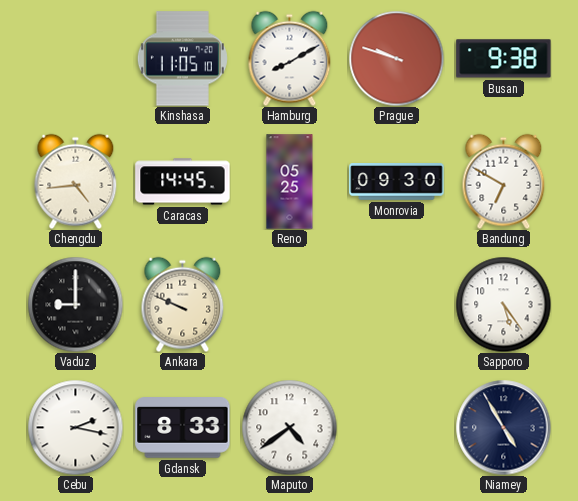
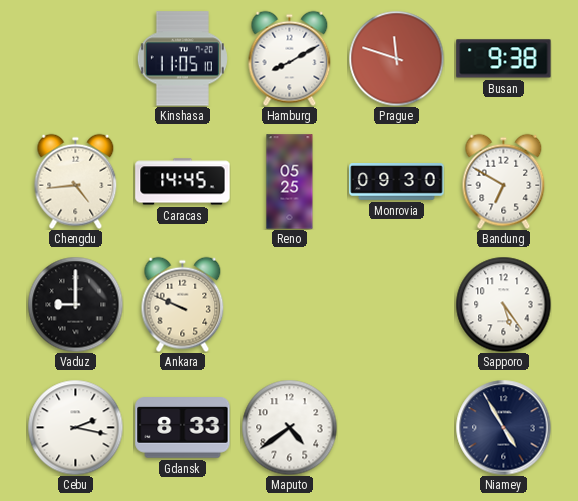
Prague: 9:48 -> 11:48
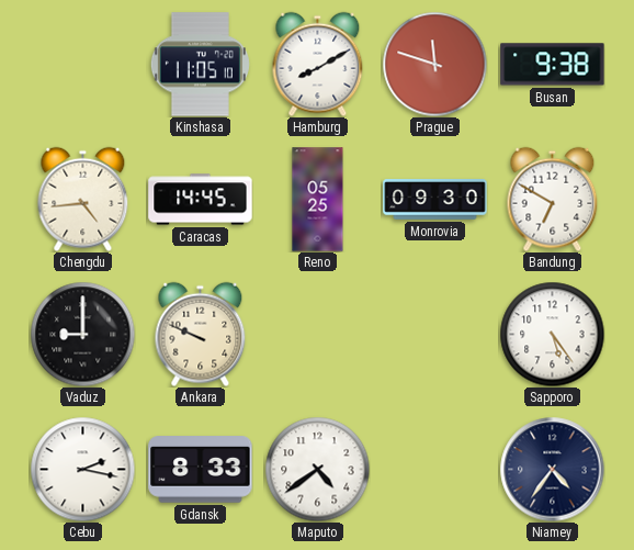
Niamey: 4:55 -> 4:36
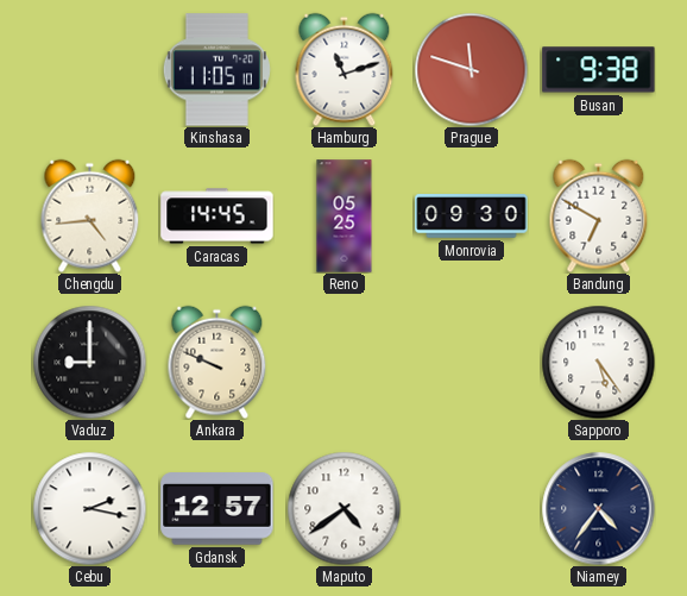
Hamburg: 8:10 -> 11:12
Gdansk: 8:33 -> 12:57
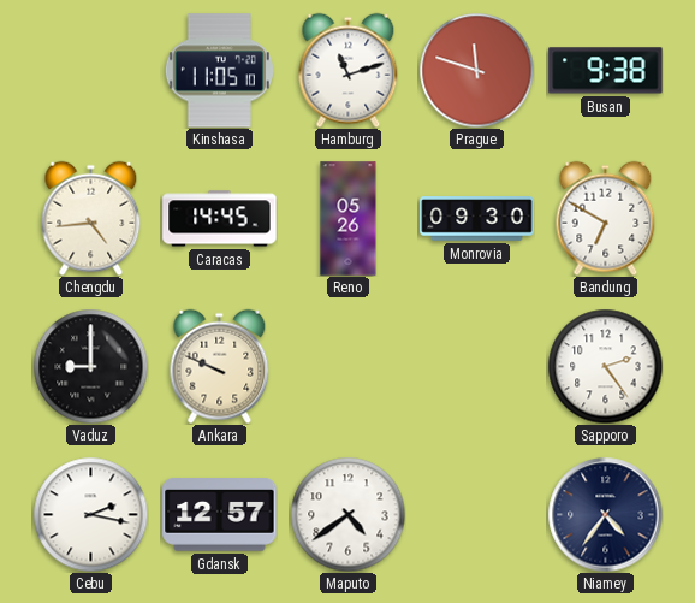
Reno: 05:25 -> 05:26
Sapporo: 5:24 -> 2:24
